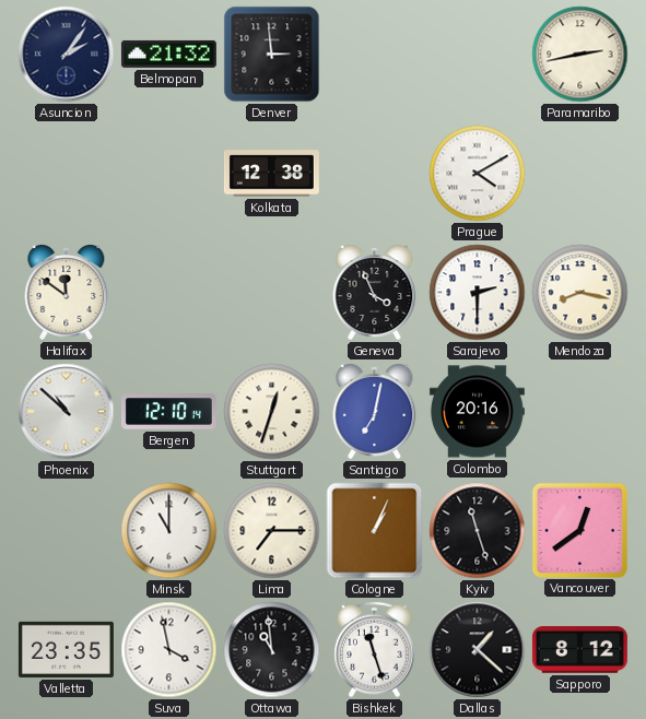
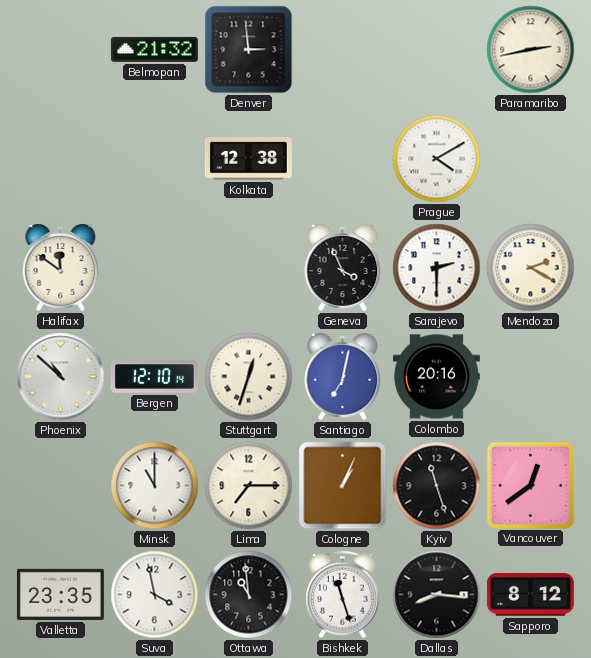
Asuncion: 2:06 -> none
Mendoza: 8:17 -> 2:20
Dallas: 1:22 -> 8:16
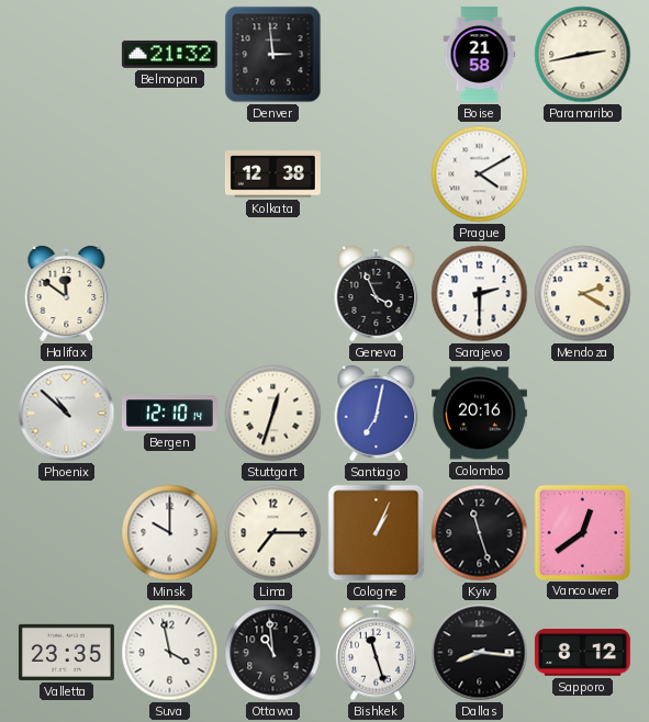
Boise: none -> 21:58
Minsk: 11:00 -> 10:00
